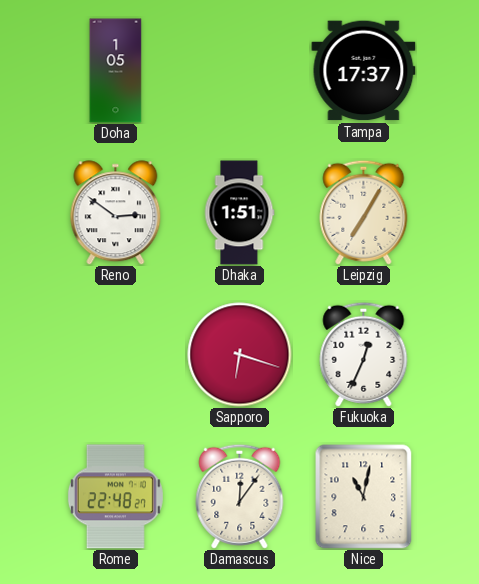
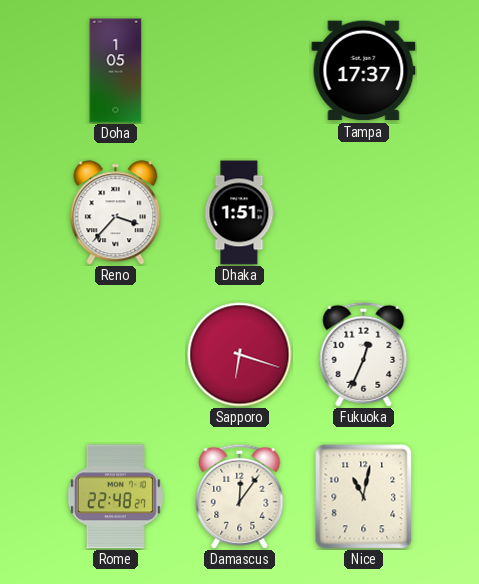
Reno: 2:51 -> 3:37
Leipzig: 7:05 -> none
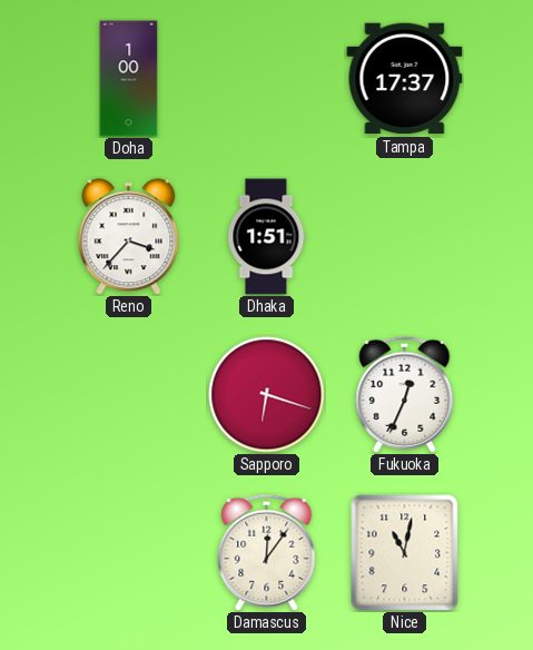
Doha: 1:05 -> 1:00
Rome: 22:48 -> none
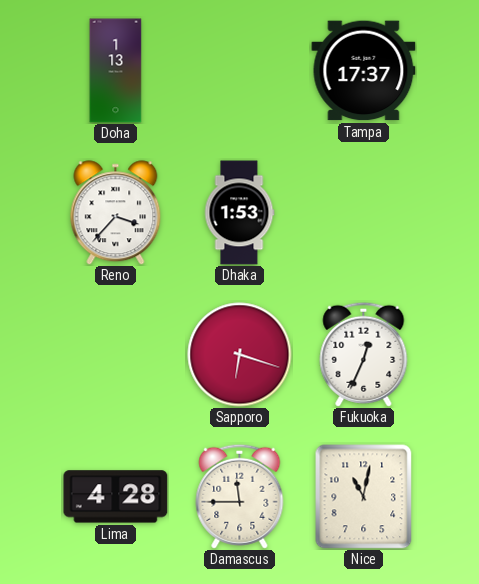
Doha: 1:00 -> 1:13
Dhaka: 1:51 -> 1:53
Lima: none -> 4:28
Damascus: 12:06 -> 11:45
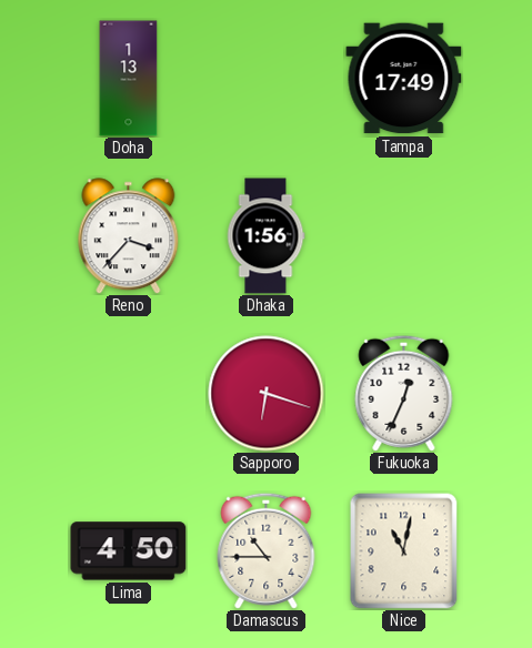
Tampa: 17:37 -> 17:49
Dhaka: 1:53 -> 1:56
Lima: 4:28 -> 4:50
Damascus: 11:45 -> 10:45
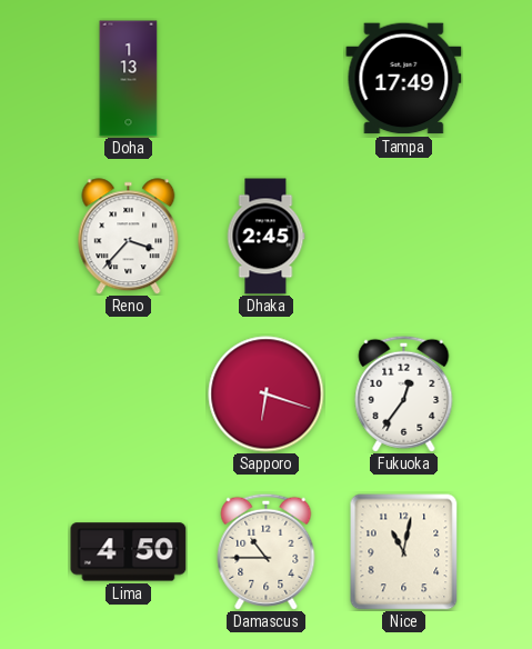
Dhaka: 1:56 -> 2:45
Fukuoka: 12:34 -> 12:36
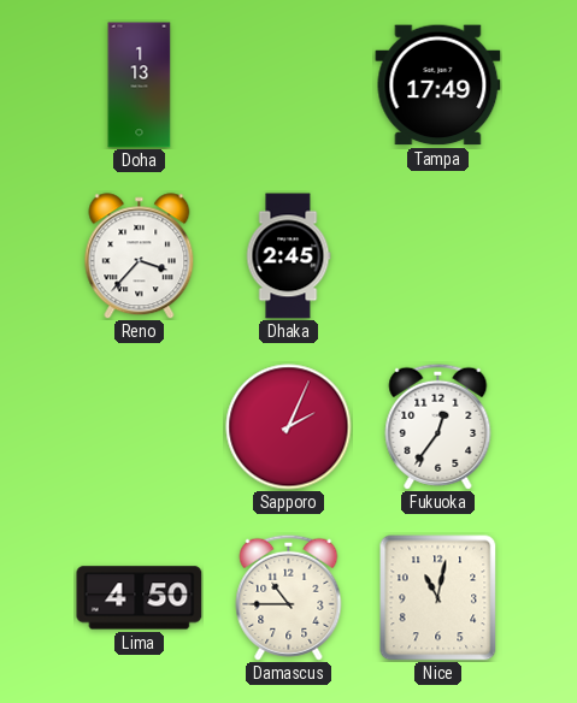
Sapporo: 6:18 -> 2:04
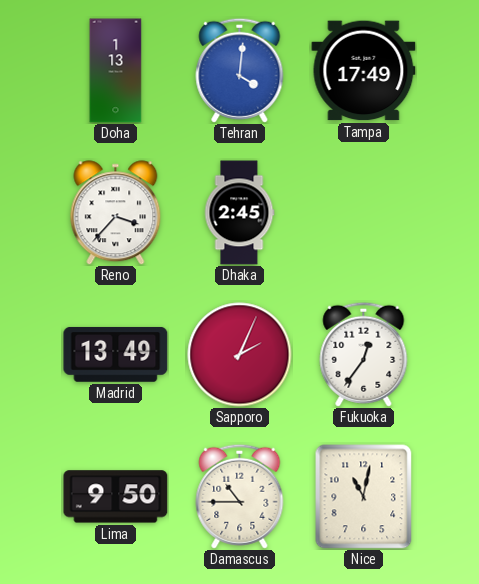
Tehran: none -> 4:01
Madrid: none -> 13:49
Lima: 4:50 -> 9:50
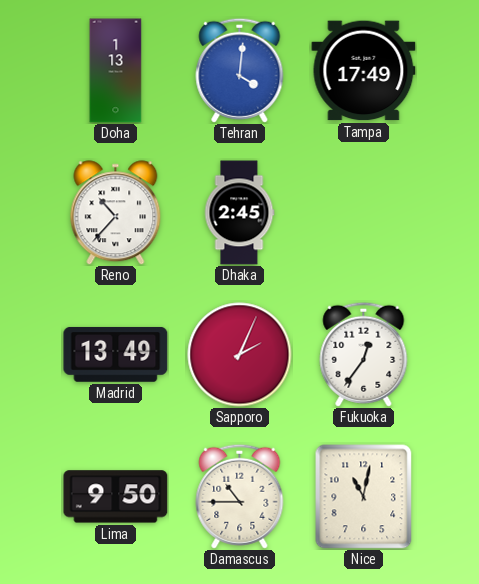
Reno: 3:37 -> 10:37
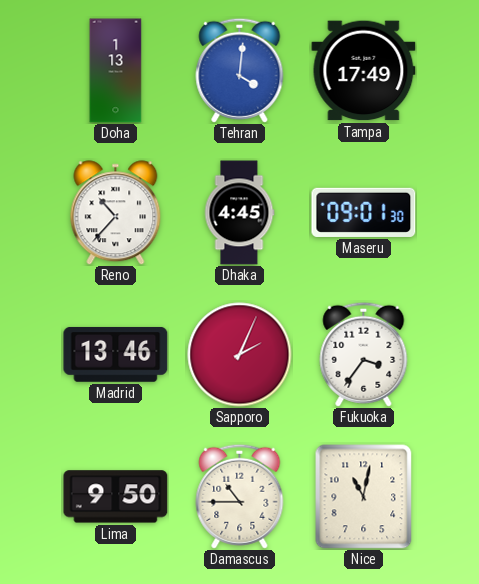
Dhaka: 2:45 -> 4:45
Maseru: none -> 09:01
Madrid: 13:49 -> 13:46
Fukuoka: 12:36 -> 3:36
